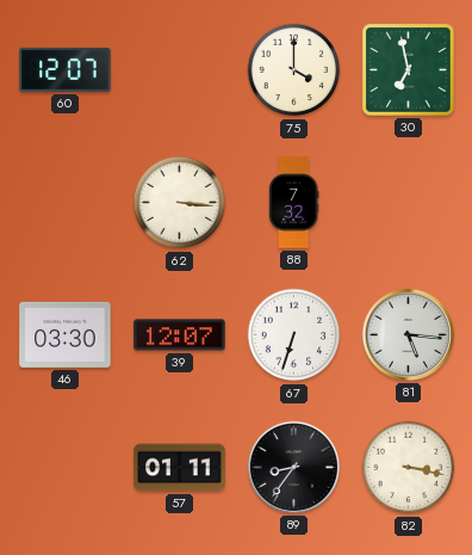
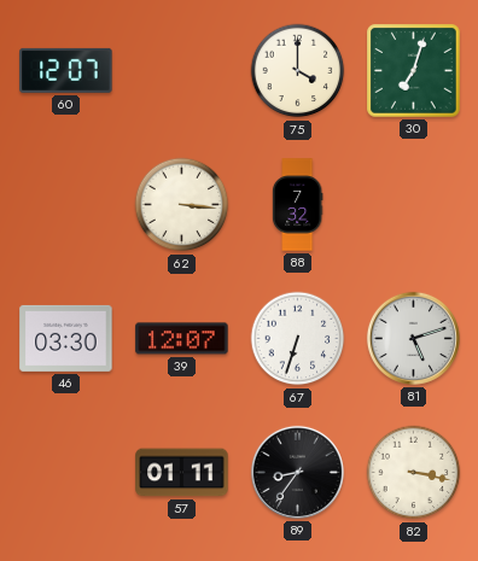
30: 6:58 -> 7:03
81: 5:16 -> 5:12
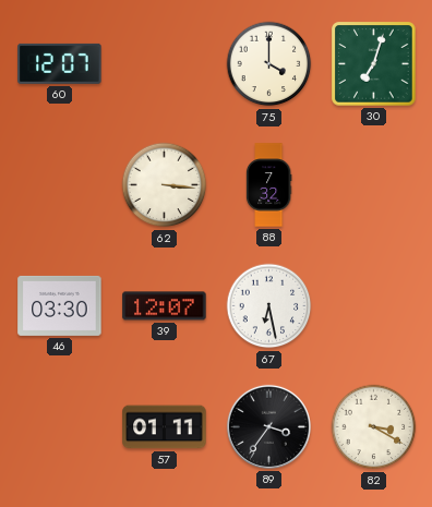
67: 6:33 -> 6:28
81: 5:12 -> none
89: 8:36 -> 3:36
82: 3:17 -> 3:20
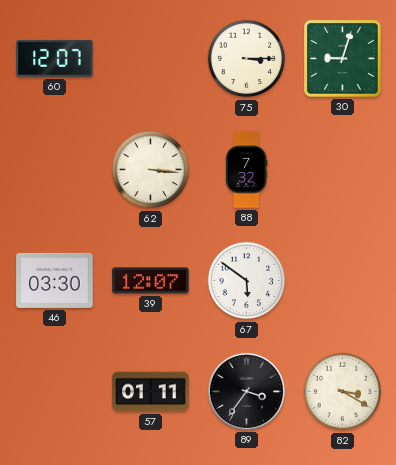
75: 4:00 -> 3:15
30: 7:03 -> 9:03
67: 6:28 -> 5:51
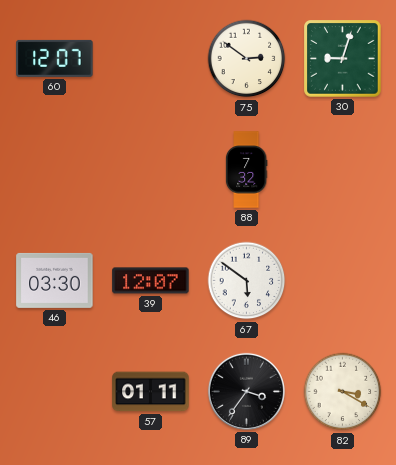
75: 3:15 -> 2:51
62: 3:16 -> none
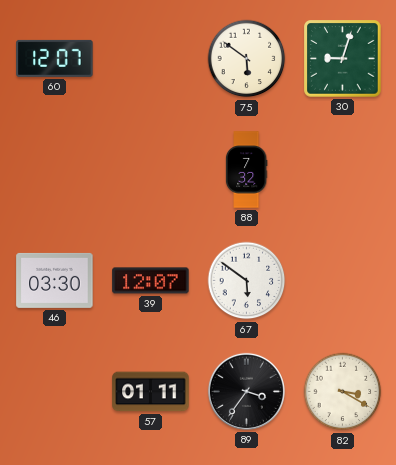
75: 2:51 -> 5:51
